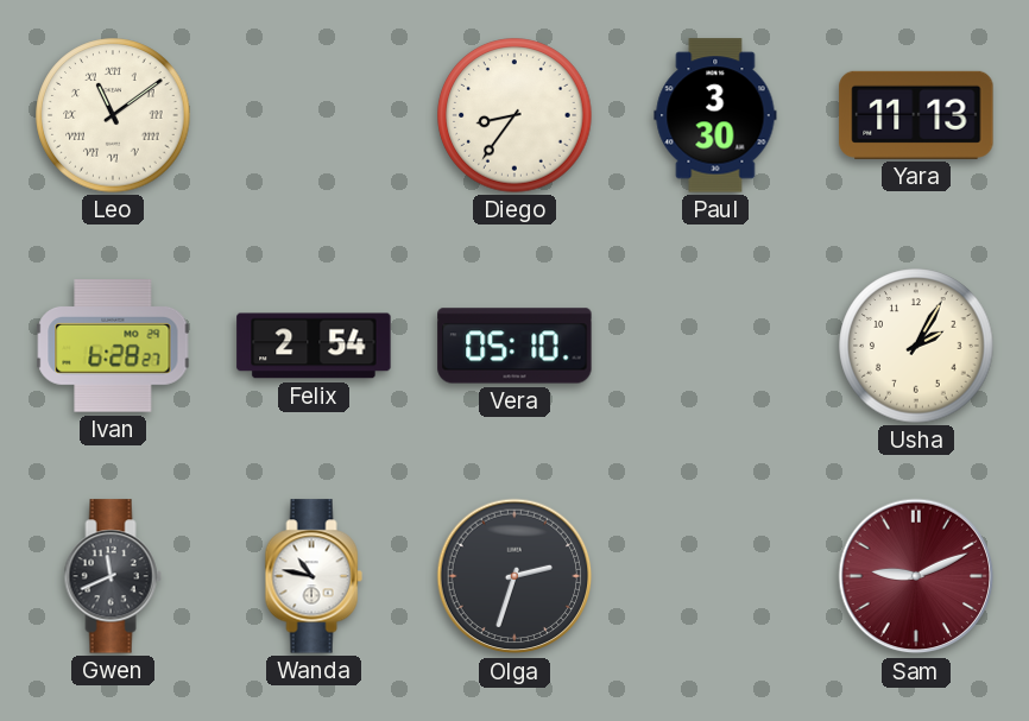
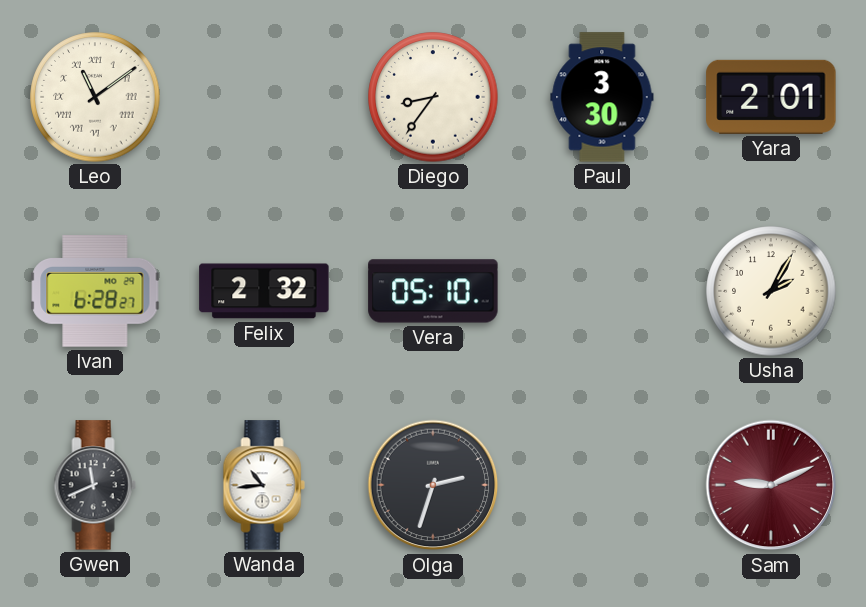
Yara: 11:13 -> 2:01
Felix: 2:54 -> 2:32
Wanda: 10:47 -> 10:44
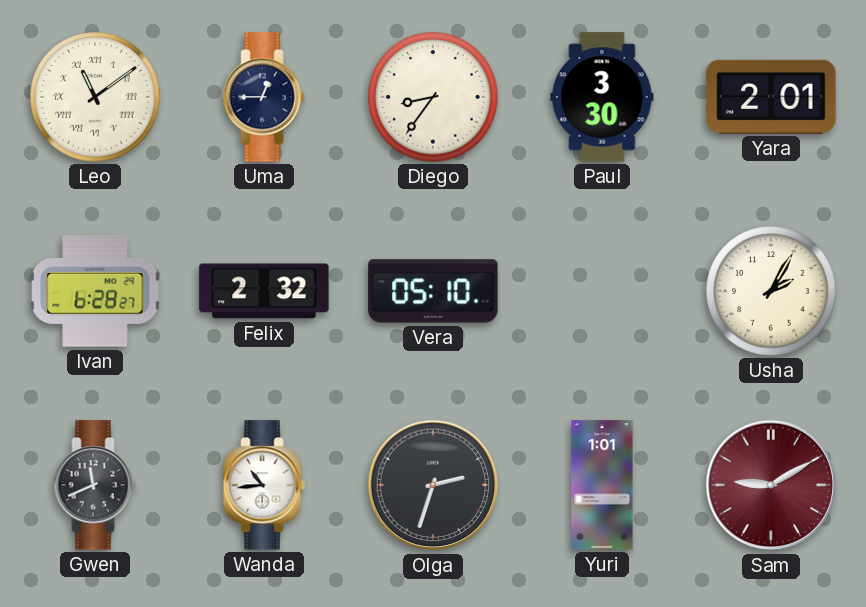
Uma: none -> 12:45
Yuri: none -> 1:01
Sam: 9:11 -> 9:10
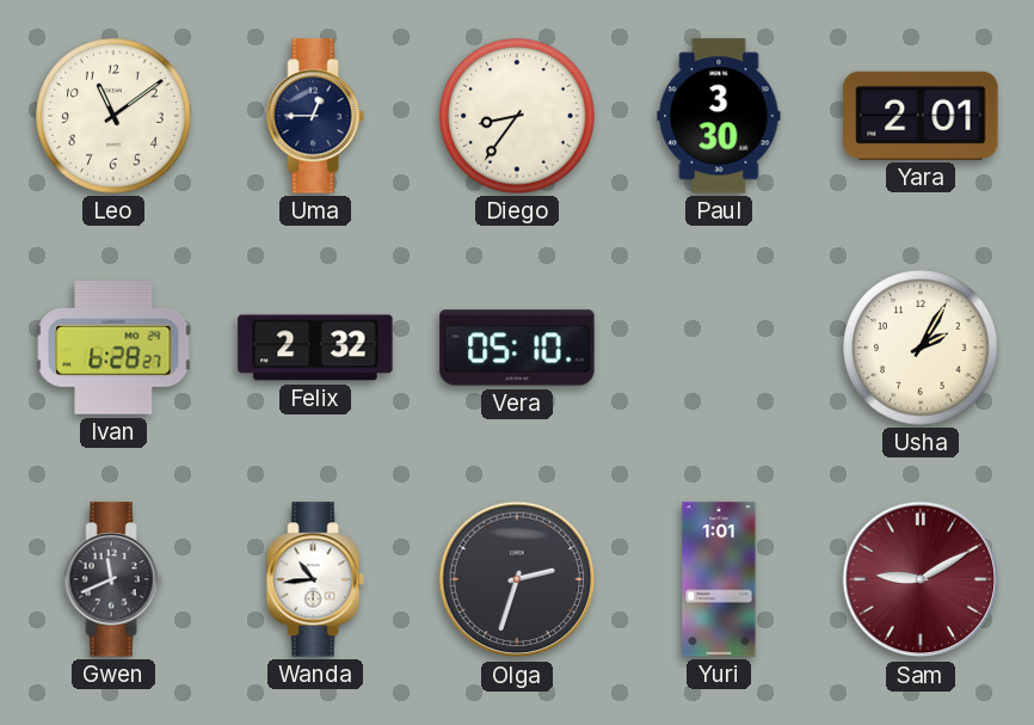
Leo numerals: Roman -> Arabic
